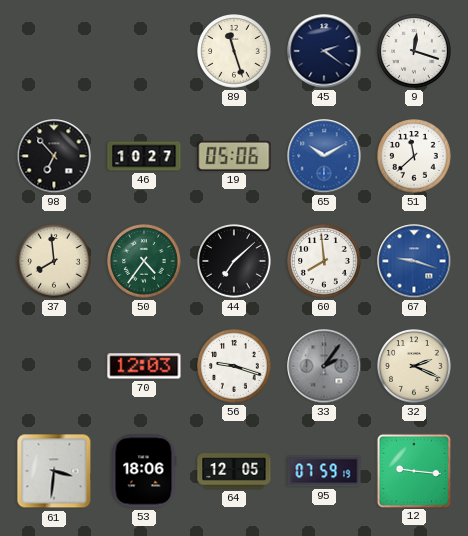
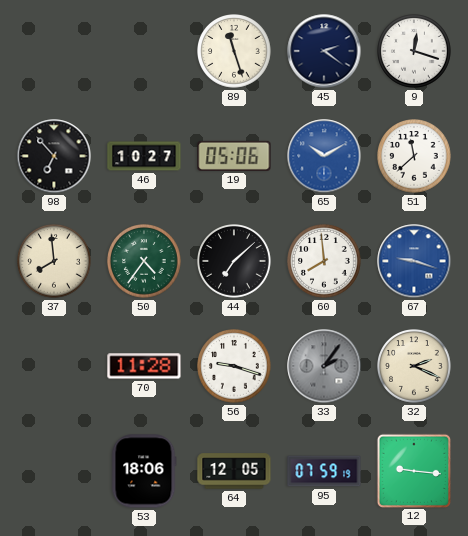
70: 12:03 -> 11:28
61: 3:31 -> none
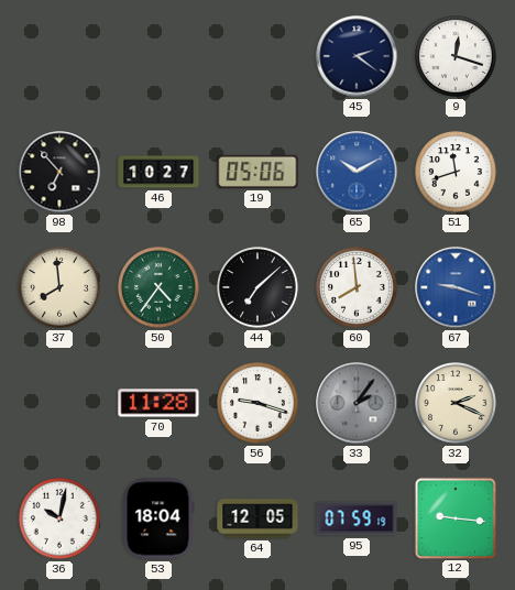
89: 11:27 -> none
51: 11:38 -> 11:42
36: none -> 10:02
53: 18:06 -> 18:04
